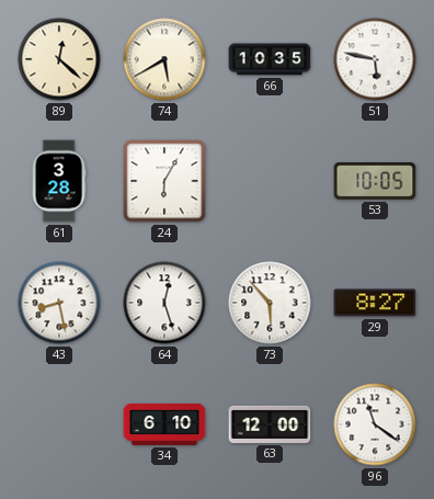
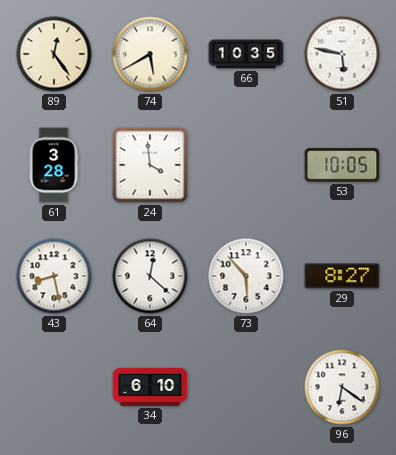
89: 12:22 -> 12:24
24: 6:05 -> 3:59
64: 12:27 -> 12:22
63: 12:00 -> none
96: 11:21 -> 6:21
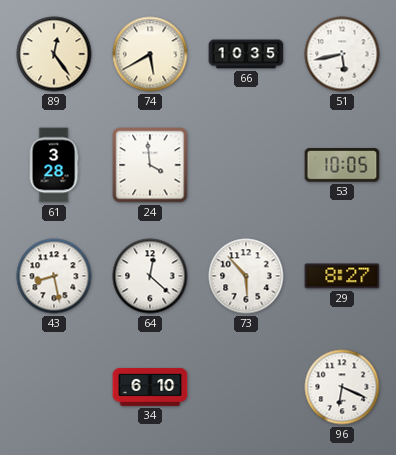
51: 5:47 -> 5:43
96: 6:21 -> 6:19
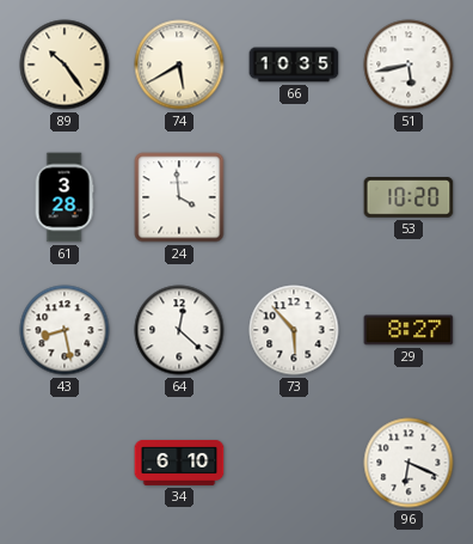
89: 12:24 -> 10:24
53: 10:05 -> 10:20
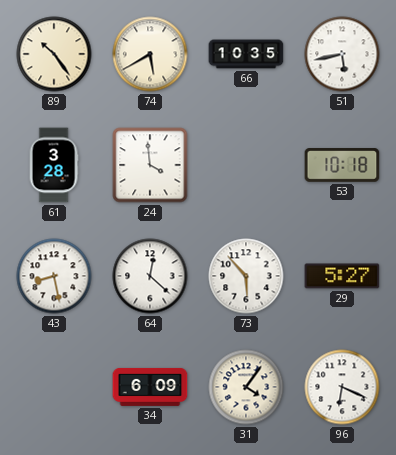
53: 10:20 -> 10:18
29: 8:27 -> 5:27
34: 6:10 -> 6:09
31: none -> 4:06
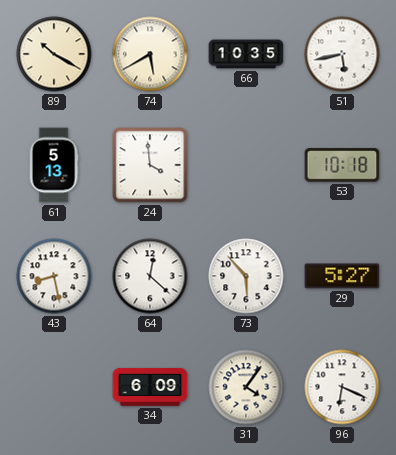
89: 10:24 -> 10:20
61: 3:28 -> 5:13
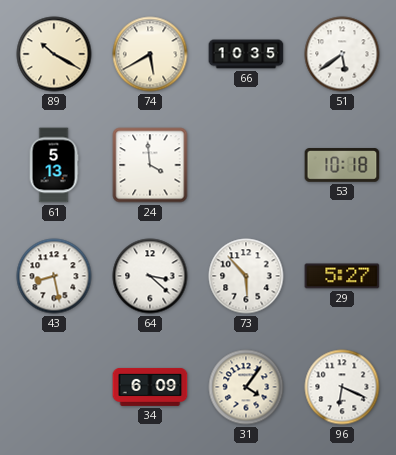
51: 5:43 -> 5:39
64: 12:22 -> 3:22
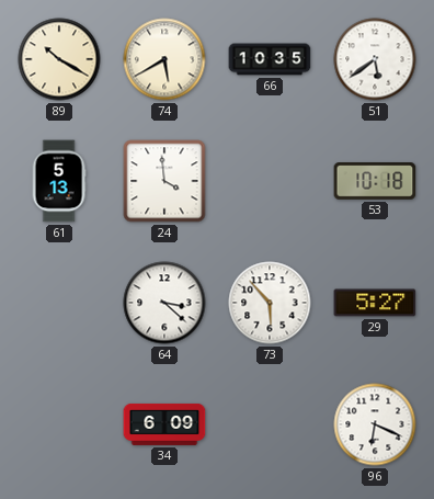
43: 8:28 -> none
31: 4:06 -> none
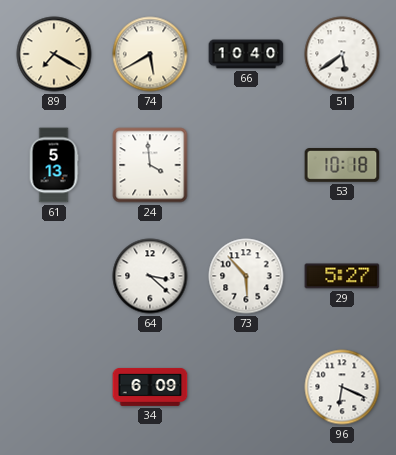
89: 10:20 -> 7:20
66: 10:35 -> 10:40
